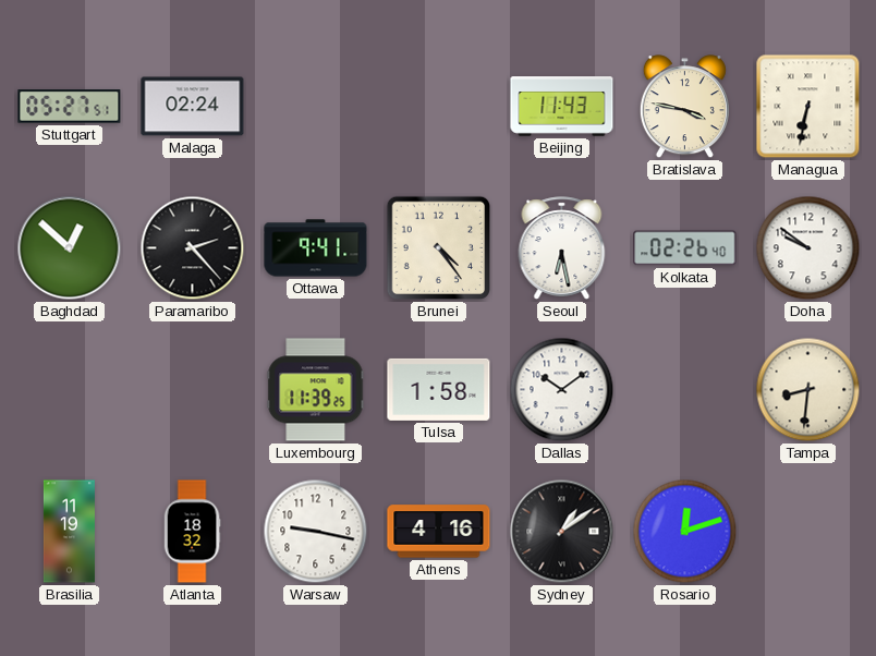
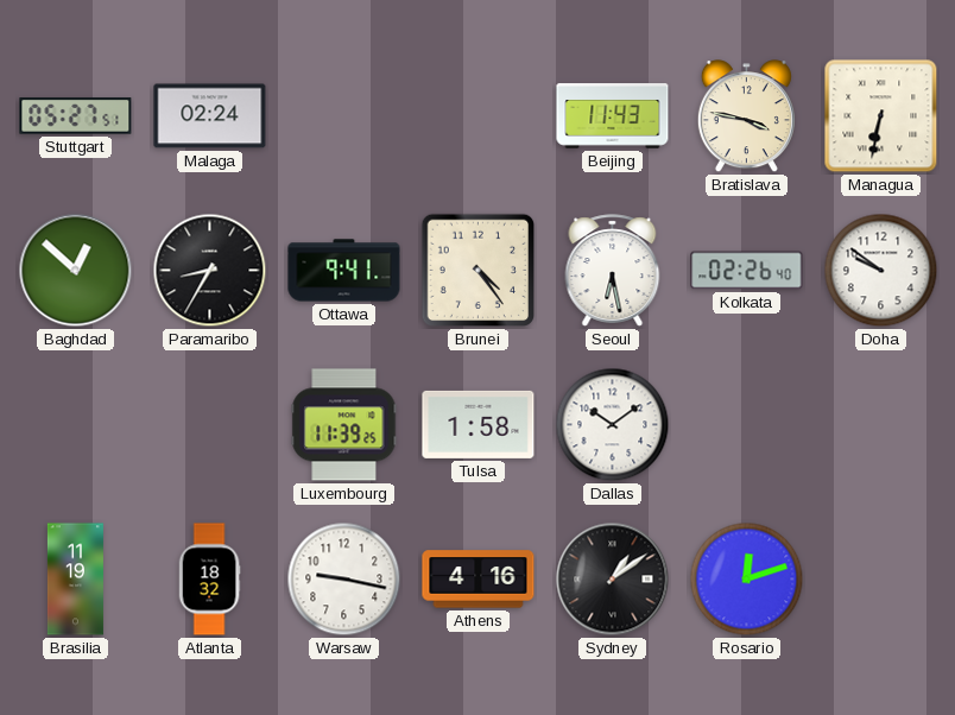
Paramaribo: 2:23 -> 8:35
Tampa: 8:31 -> none
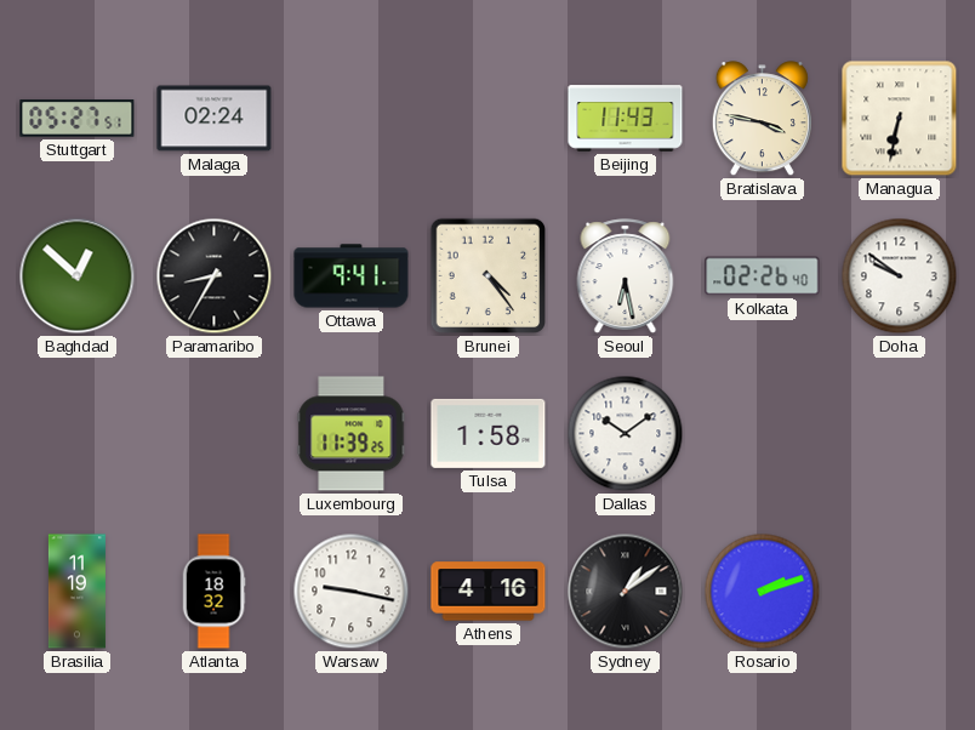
Rosario: 12:12 -> 2:12
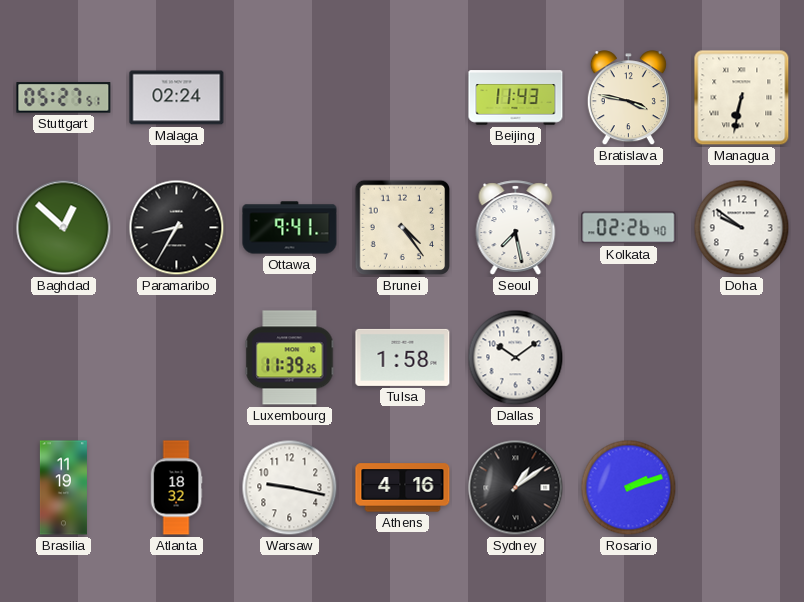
Seoul: 6:28 -> 7:28
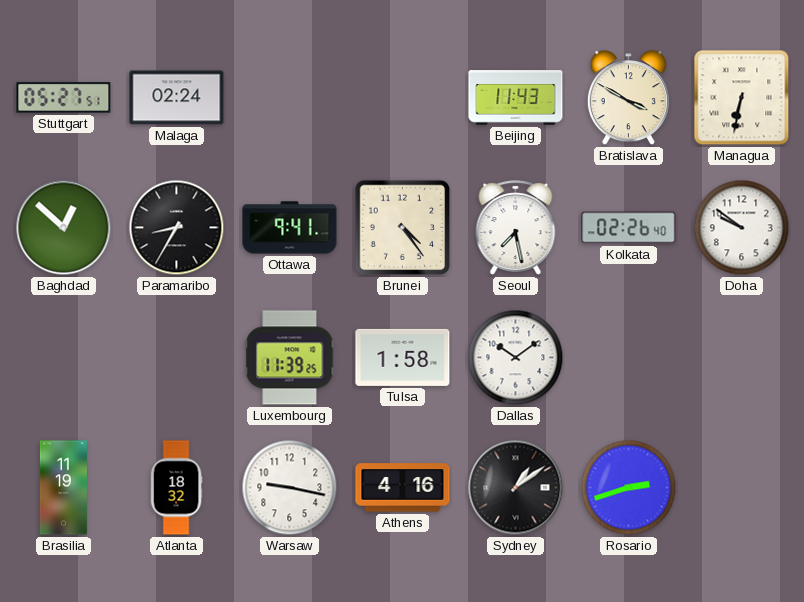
Bratislava: 3:47 -> 3:50
Rosario: 2:12 -> 2:42
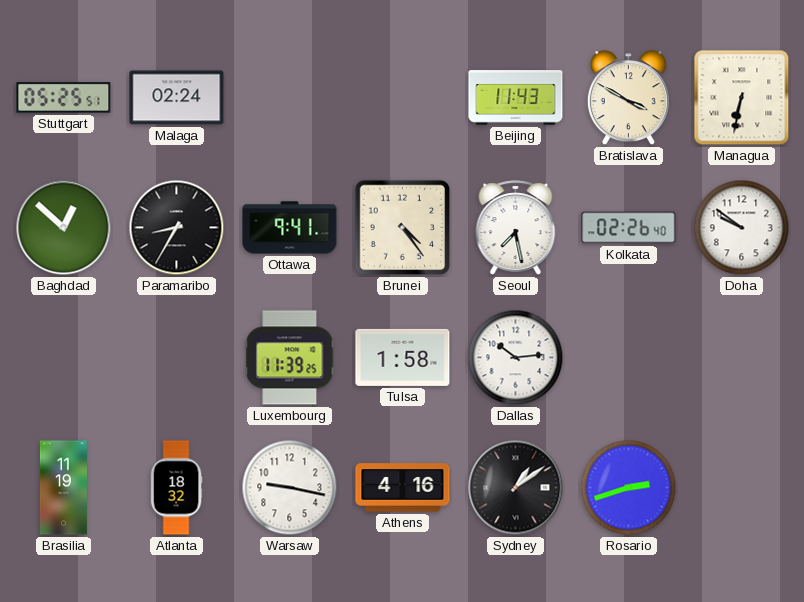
Stuttgart: 05:27 -> 05:25
Dallas: 10:09 -> 10:14
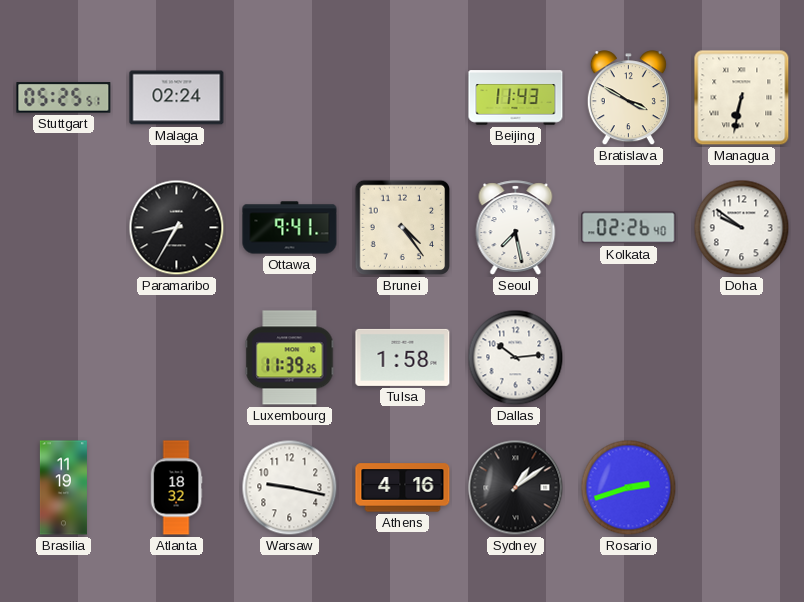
Baghdad: 12:52 -> none
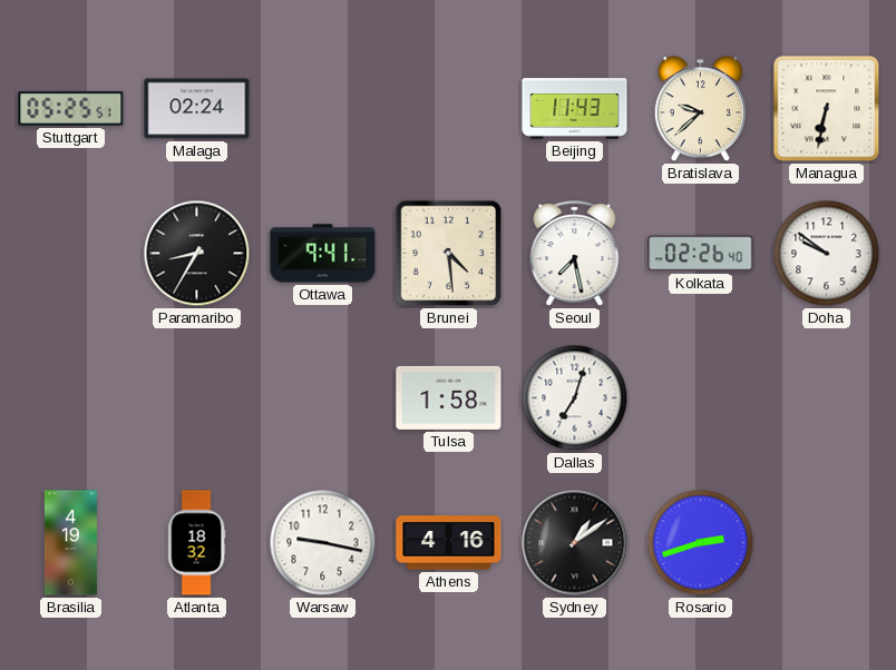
Bratislava: 3:50 -> 9:38
Brunei: 4:24 -> 4:29
Luxembourg: 11:39 -> none
Dallas: 10:14 -> 7:03
Brasilia: 11:19 -> 4:19
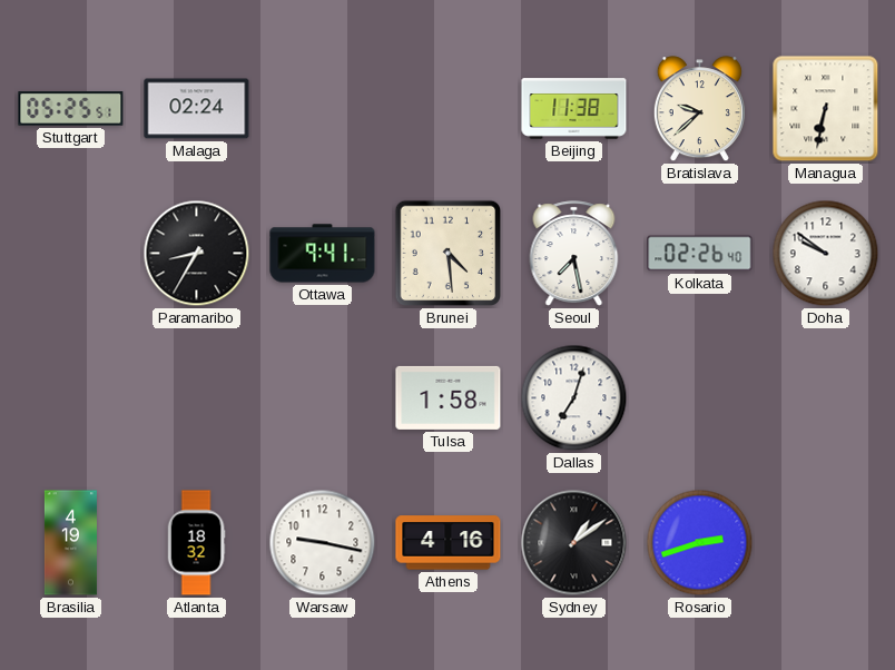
Beijing: 11:43 -> 11:38
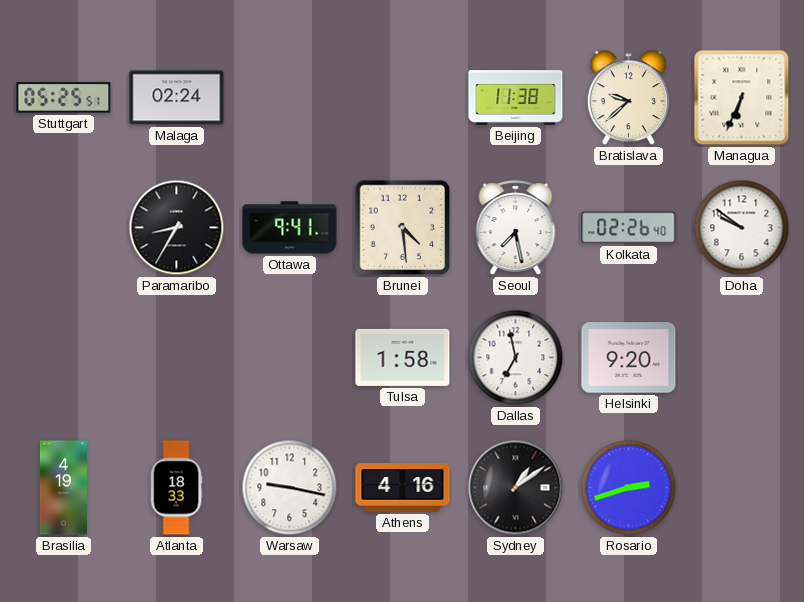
Managua: 6:32 -> 6:34
Dallas: 7:03 -> 6:58
Helsinki: none -> 9:20
Atlanta: 18:32 -> 18:33
